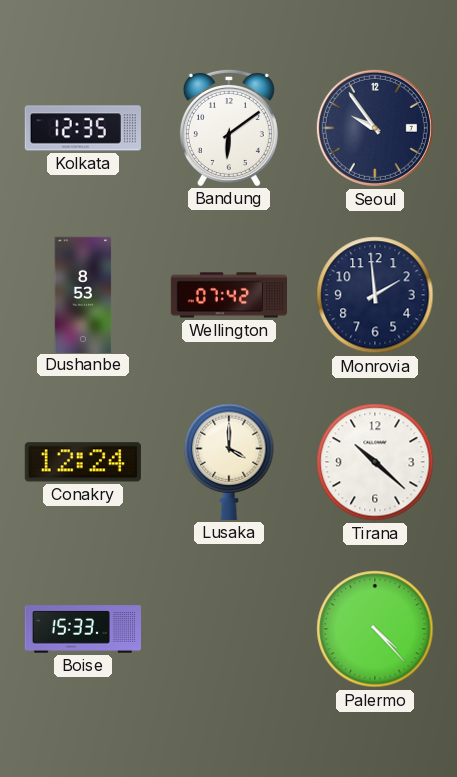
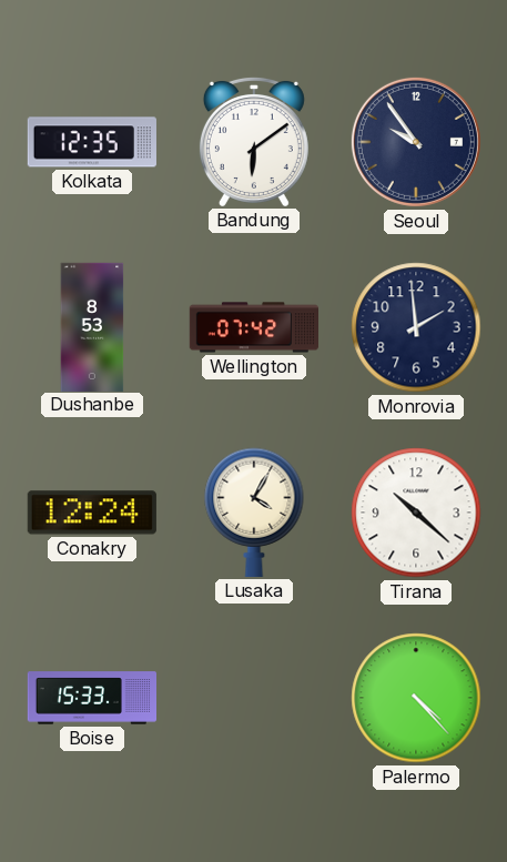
Lusaka: 4:00 -> 4:05
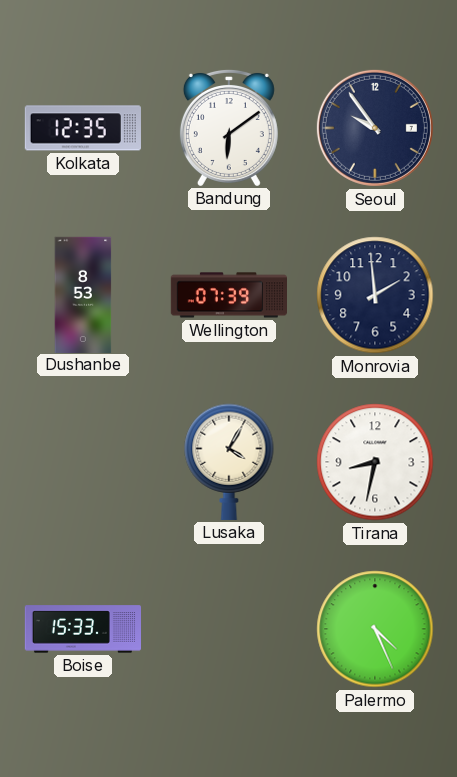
Wellington: 07:42 -> 07:39
Conakry: 12:24 -> none
Tirana: 10:22 -> 8:32
Palermo: 4:23 -> 4:26
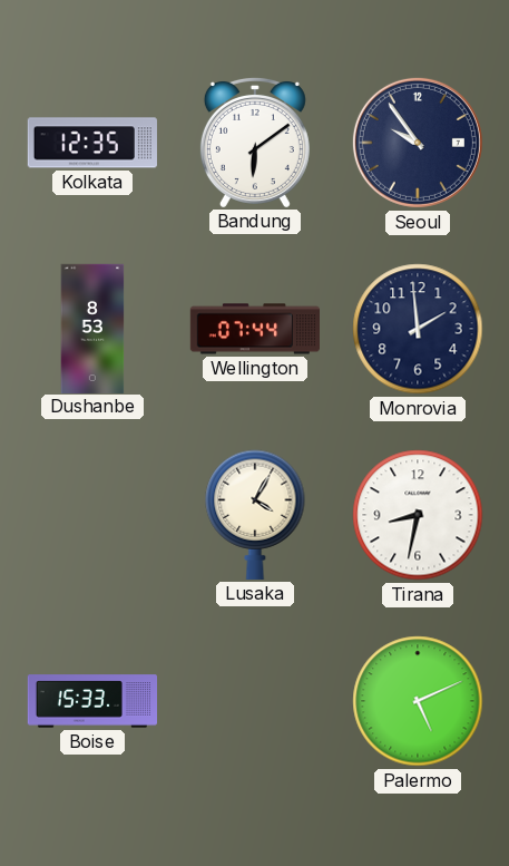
Wellington: 07:39 -> 07:44
Palermo: 4:26 -> 5:11
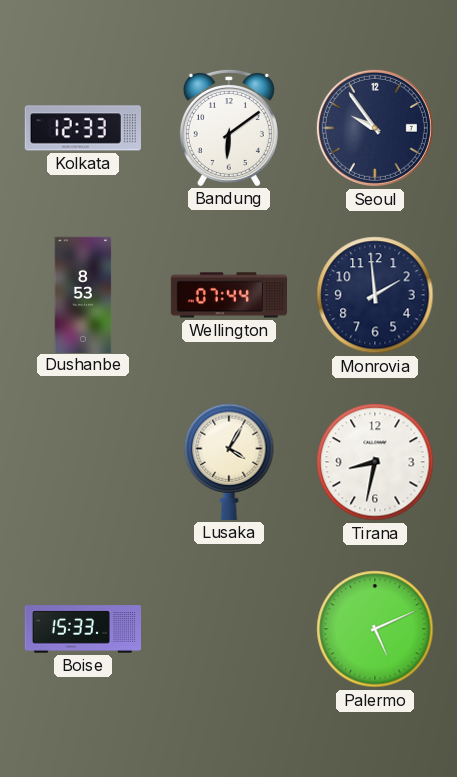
Kolkata: 12:35 -> 12:33
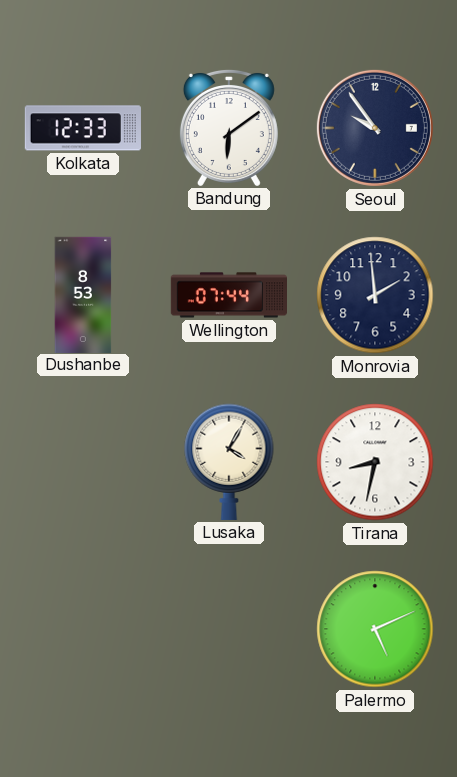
Boise: 15:33 -> none
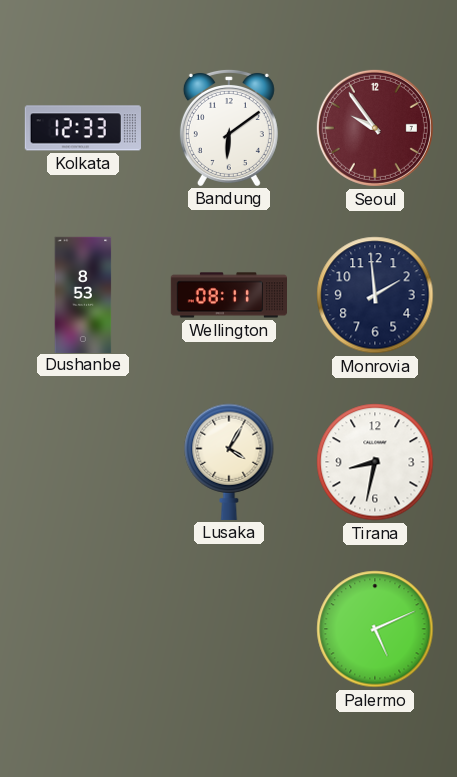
Seoul dial: navy -> burgundy
Wellington: 07:44 -> 08:11
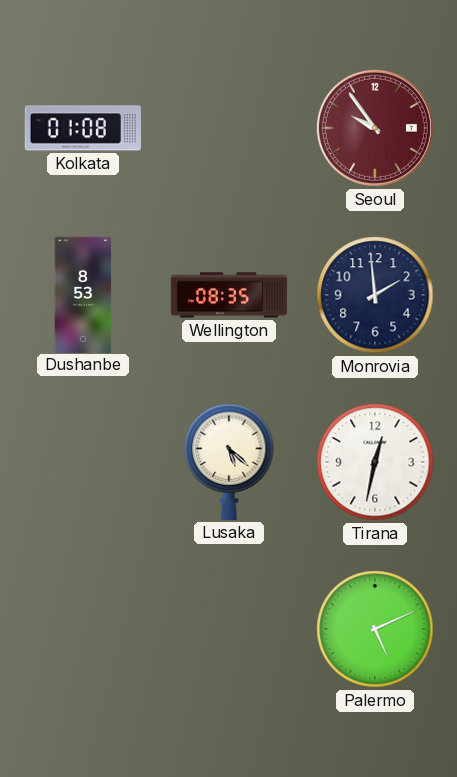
Kolkata: 12:33 -> 01:08
Bandung: 6:09 -> none
Wellington: 08:11 -> 08:35
Lusaka: 4:05 -> 5:22
Tirana: 8:32 -> 12:32
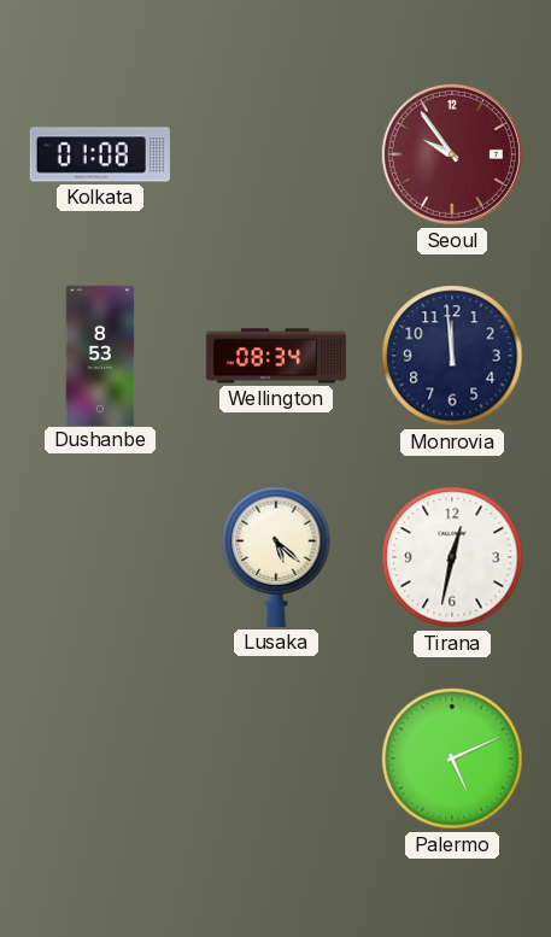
Wellington: 08:35 -> 08:34
Monrovia: 1:59 -> 11:59
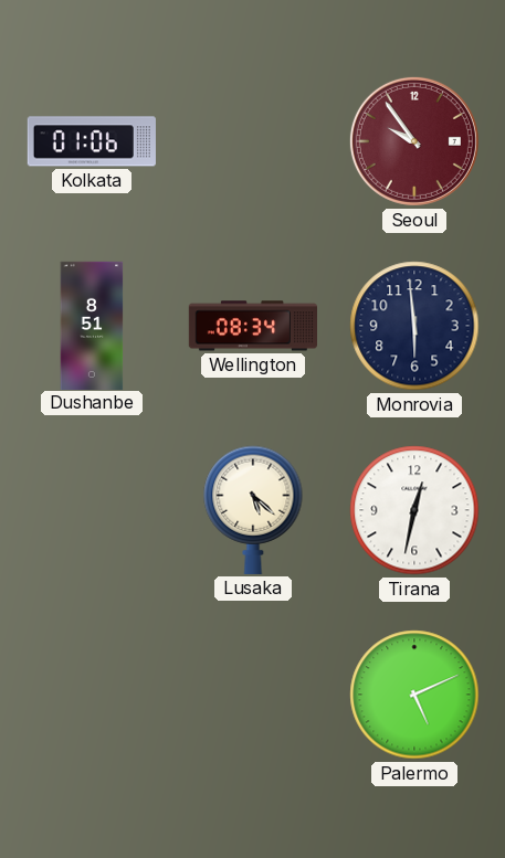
Kolkata: 01:08 -> 01:06
Dushanbe: 8:53 -> 8:51
Monrovia: 11:59 -> 5:59
